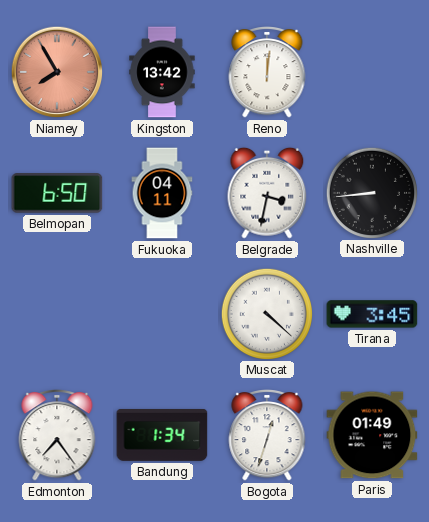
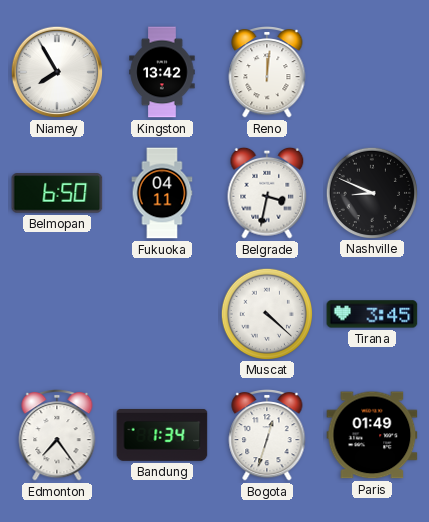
Niamey dial: salmon -> white
Nashville: 8:44 -> 8:49
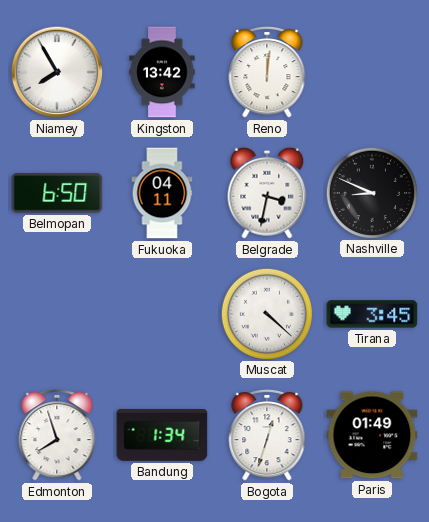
Edmonton: 7:24 -> 7:57
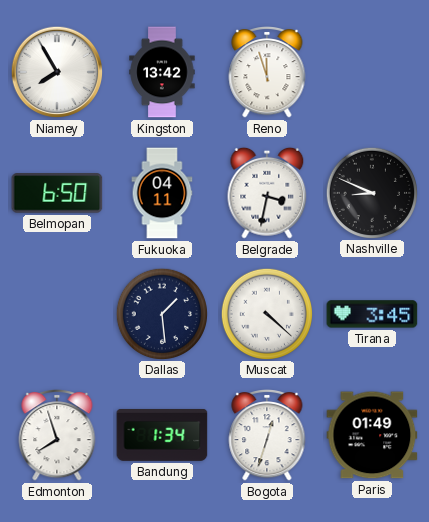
Reno: 12:01 -> 11:57
Dallas: none -> 1:29
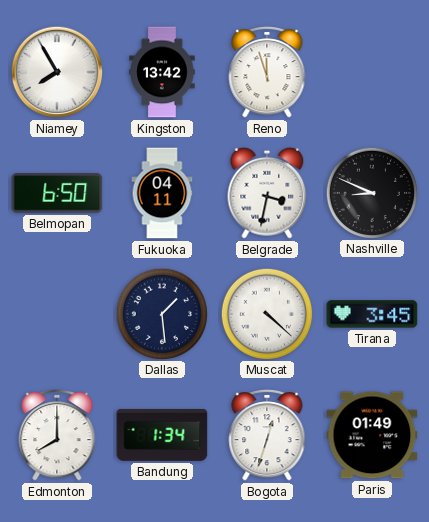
Edmonton: 7:57 -> 8:00
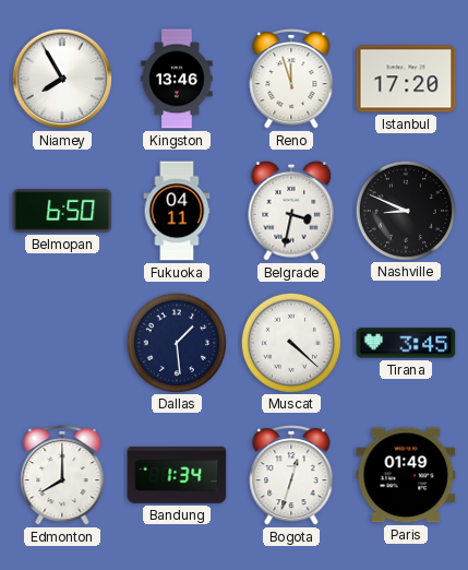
Kingston: 13:42 -> 13:46
Istanbul: none -> 17:20
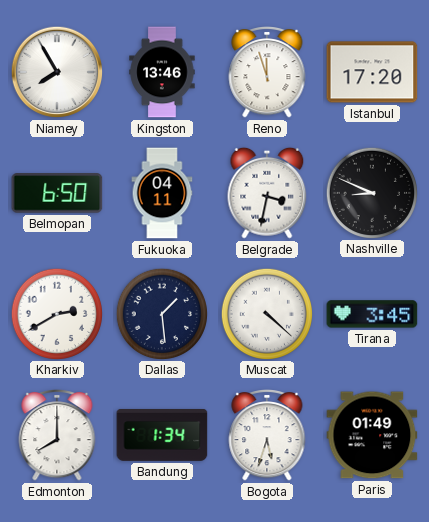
Kharkiv: none -> 2:40
Bogota: 12:33 -> 5:33
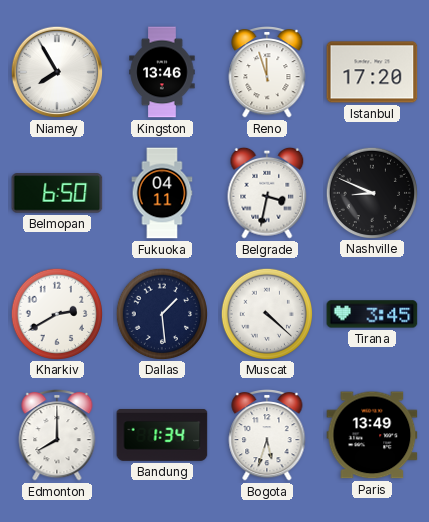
Paris: 01:49 -> 13:49
